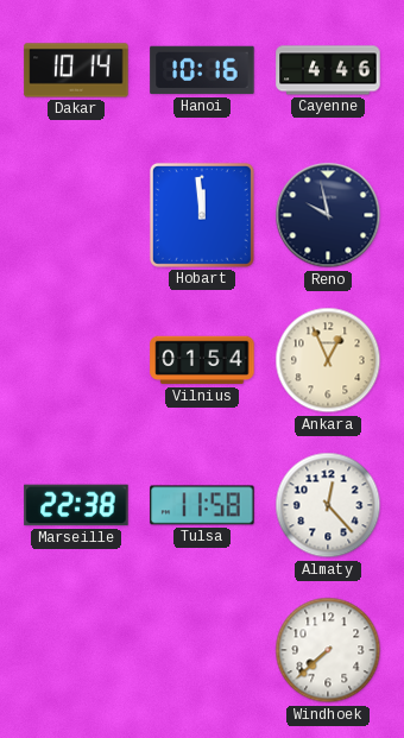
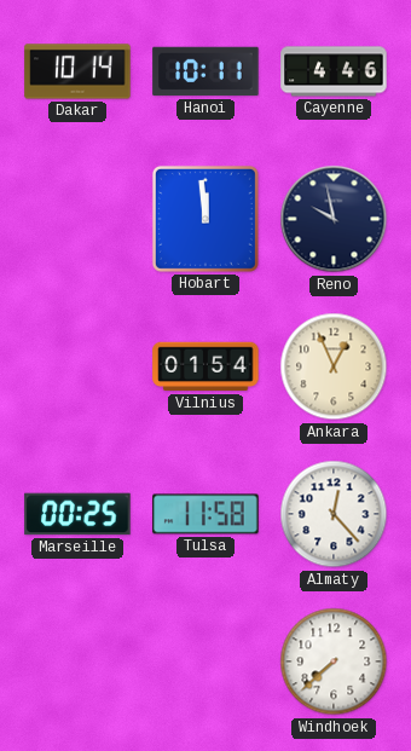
Hanoi: 10:16 -> 10:11
Marseille: 22:38 -> 00:25
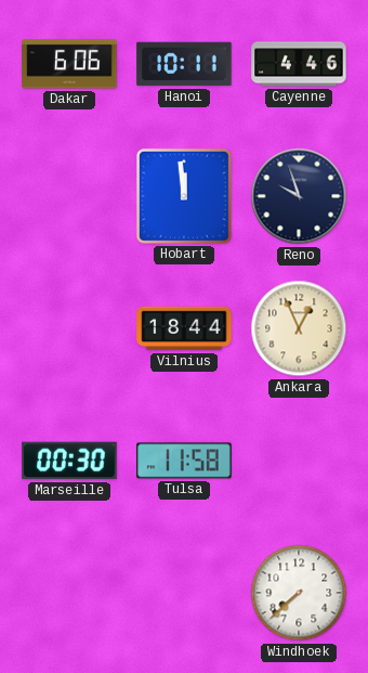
Dakar: 10:14 -> 6:06
Reno: 9:58 -> 9:57
Vilnius: 01:54 -> 18:44
Marseille: 00:25 -> 00:30
Almaty: 12:23 -> none
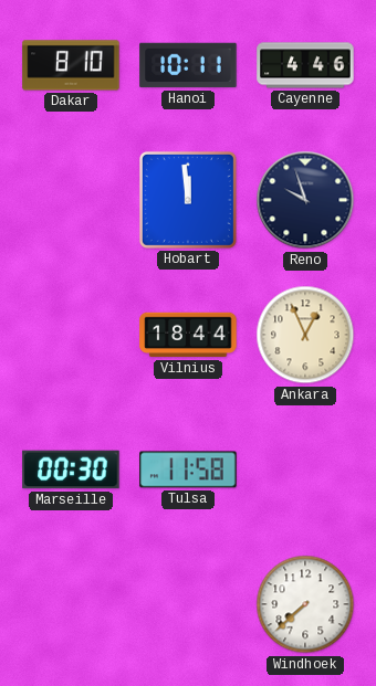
Dakar: 6:06 -> 8:10
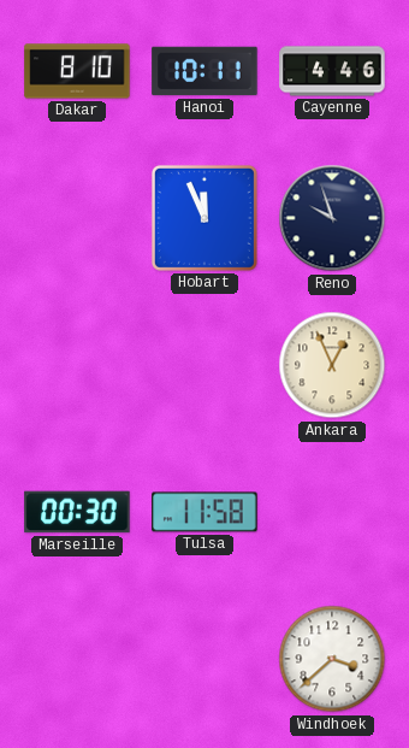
Hobart: 11:59 -> 11:56
Vilnius: 18:44 -> none
Windhoek: 7:38 -> 3:38
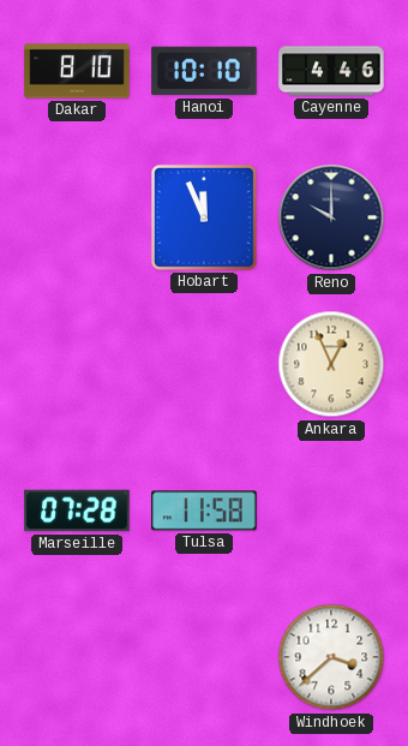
Hanoi: 10:11 -> 10:10
Reno: 9:57 -> 10:00
Marseille: 00:30 -> 07:28
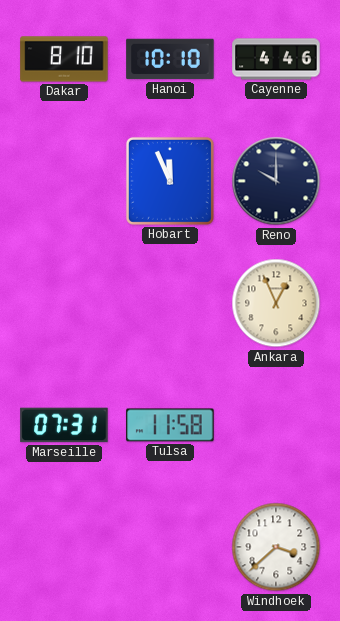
Marseille: 07:28 -> 07:31
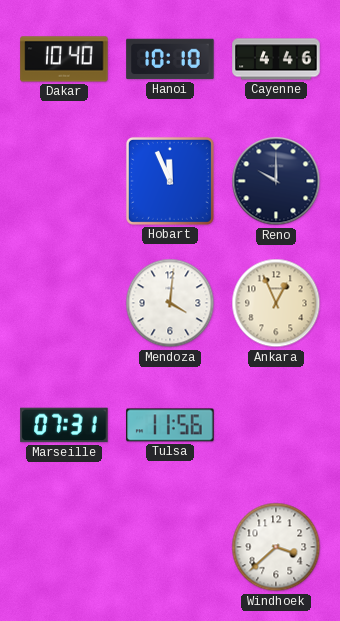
Dakar: 8:10 -> 10:40
Mendoza: none -> 4:01
Tulsa: 11:58 -> 11:56
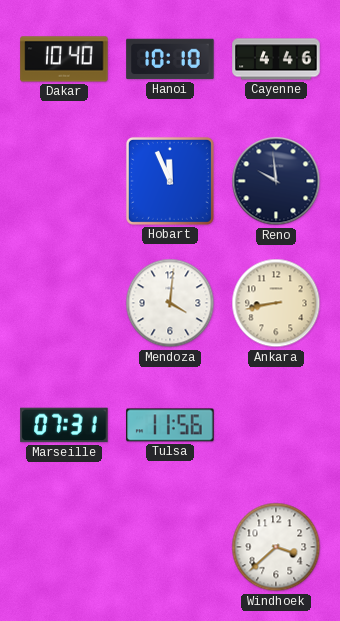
Reno: 10:00 -> 9:59
Ankara: 12:56 -> 8:43
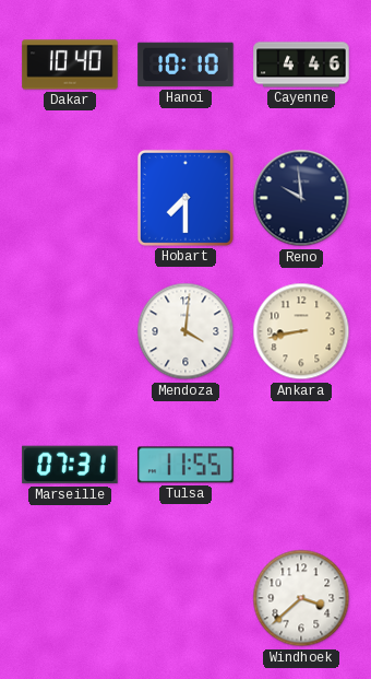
Hobart: 11:56 -> 7:30
Tulsa: 11:56 -> 11:55
